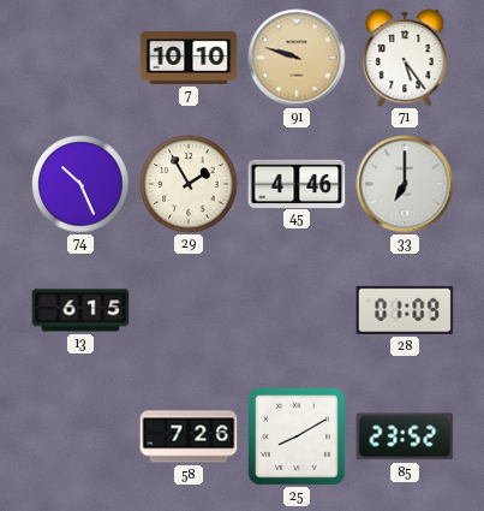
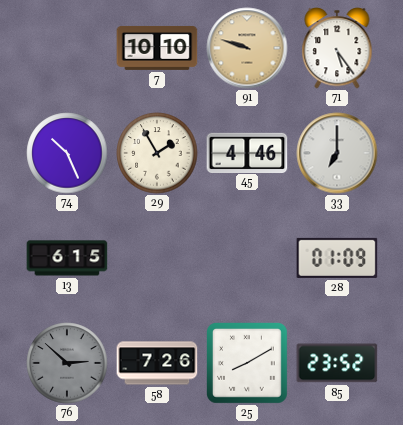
76: none -> 2:52
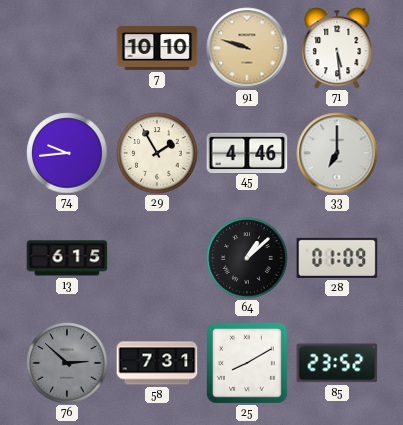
71: 5:24 -> 5:29
74: 10:26 -> 9:44
64: none -> 1:08
58: 7:26 -> 7:31
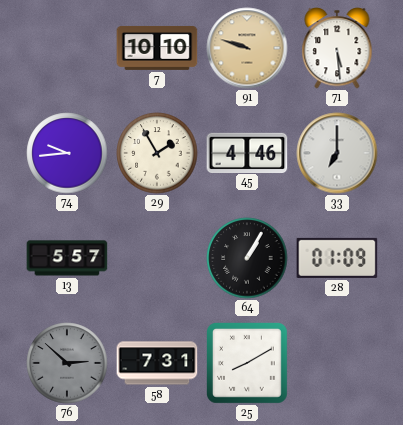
13: 6:15 -> 5:57
64: 1:08 -> 1:05
85: 23:52 -> none
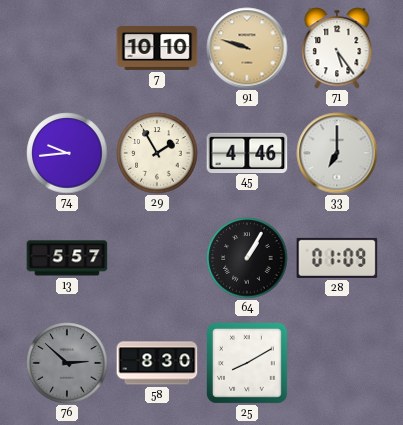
71: 5:29 -> 5:24
58: 7:31 -> 8:30
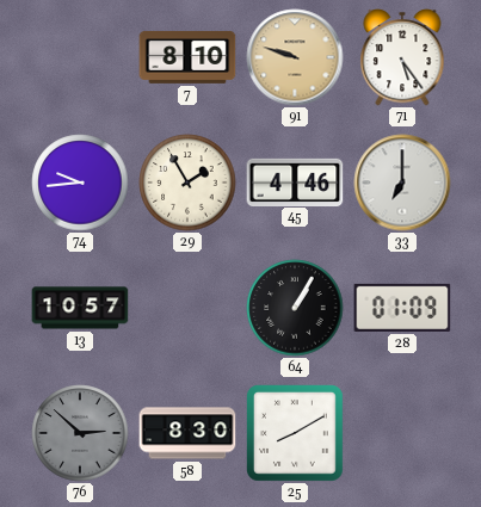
7: 10:10 -> 8:10
13: 5:57 -> 10:57
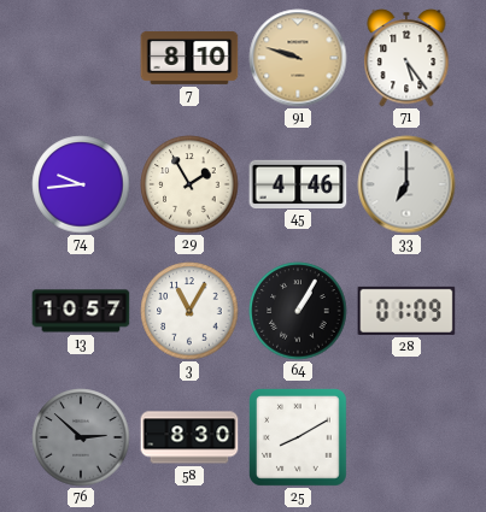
3: none -> 11:05
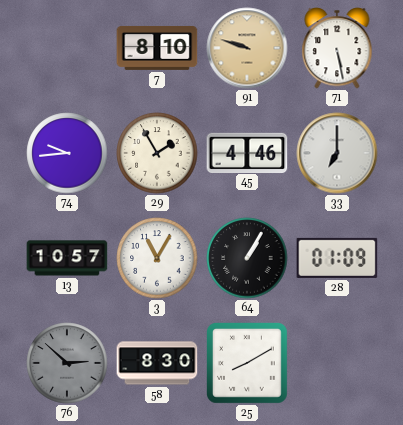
71: 5:24 -> 5:28
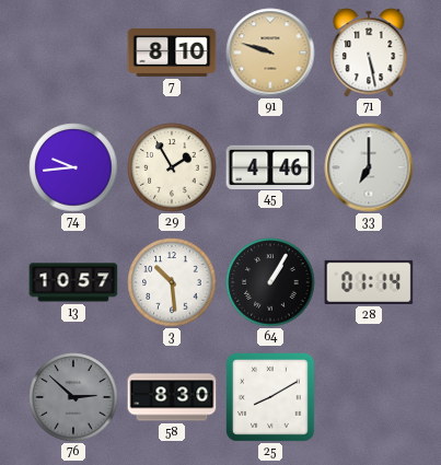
3: 11:05 -> 10:29
28: 01:09 -> 01:14
